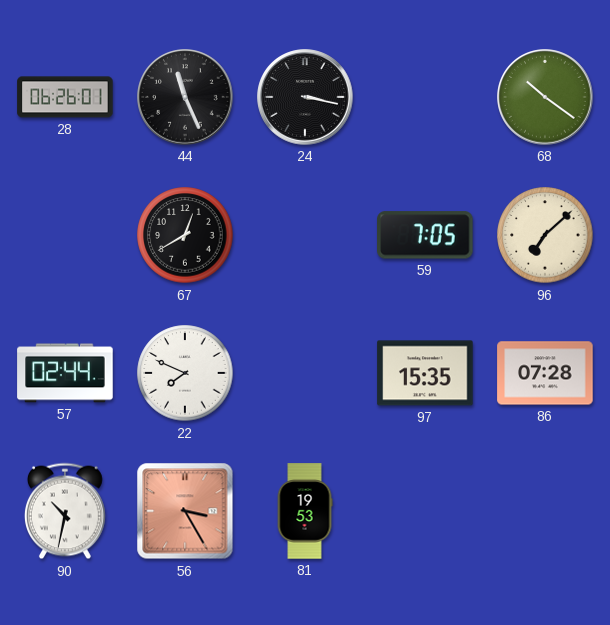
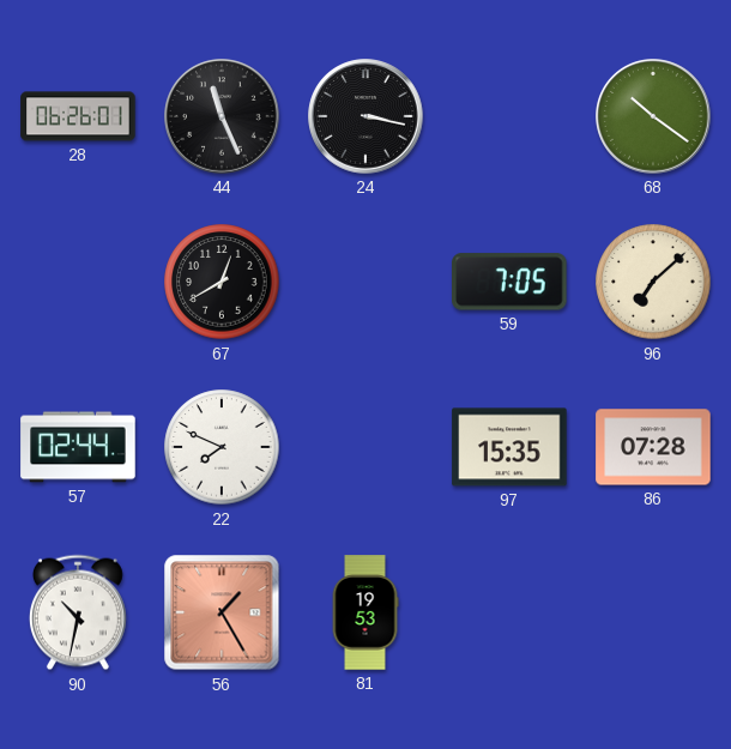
56: 3:25 -> 1:25
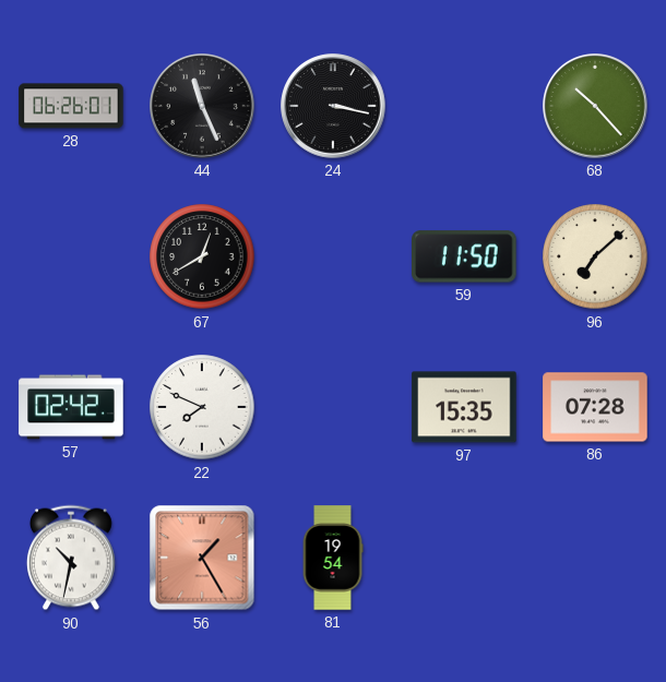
68: 10:21 -> 10:23
59: 7:05 -> 11:50
57: 02:44 -> 02:42
81: 19:53 -> 19:54
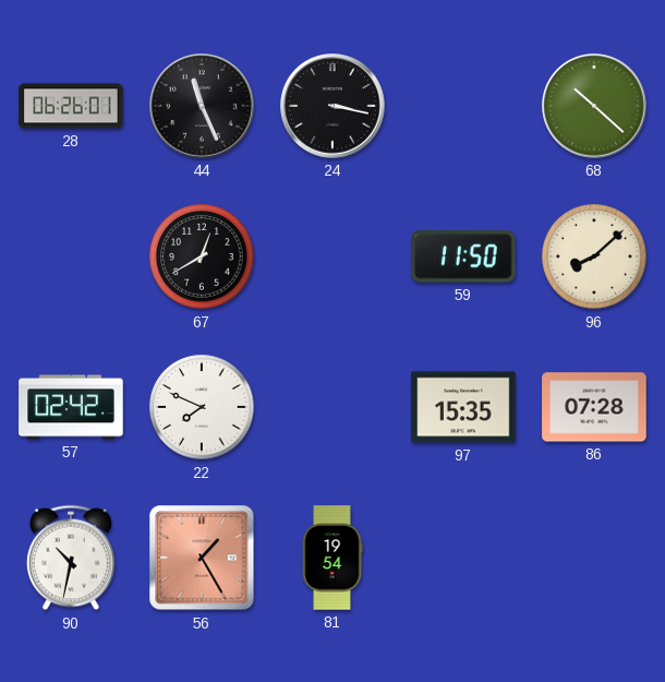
68: 10:23 -> 10:22
96: 7:08 -> 8:08
